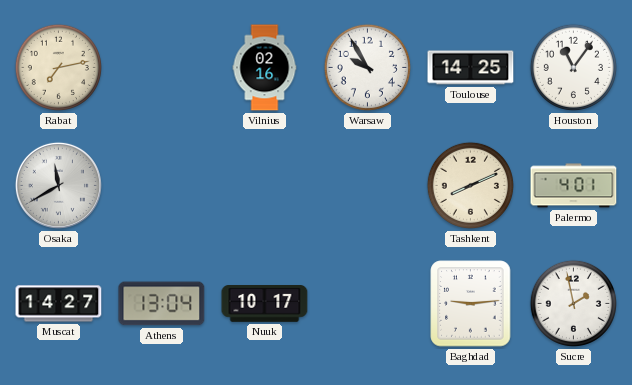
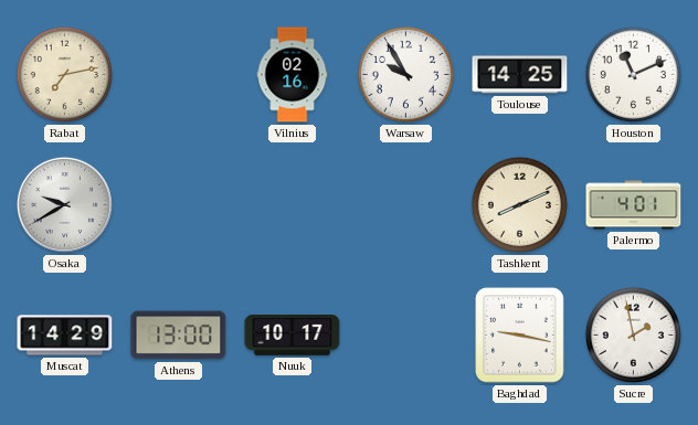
Houston: 11:06 -> 11:11
Osaka: 11:40 -> 9:40
Muscat: 14:27 -> 14:29
Athens: 13:04 -> 13:00
Baghdad: 9:14 -> 9:17
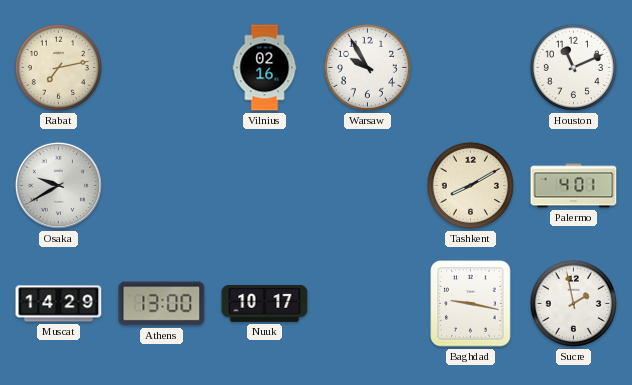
Toulouse: 14:25 -> none
Tashkent: 8:11 -> 8:10
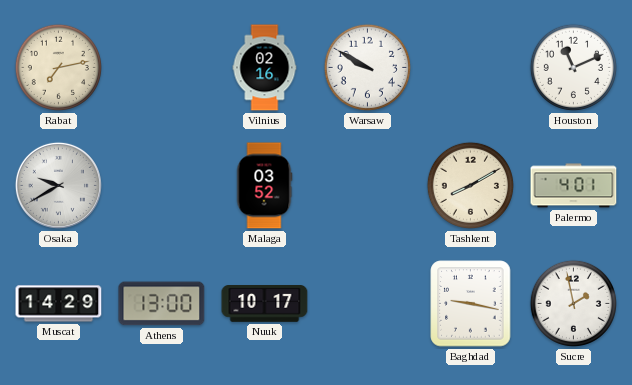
Warsaw: 9:55 -> 9:50
Malaga: none -> 03:52
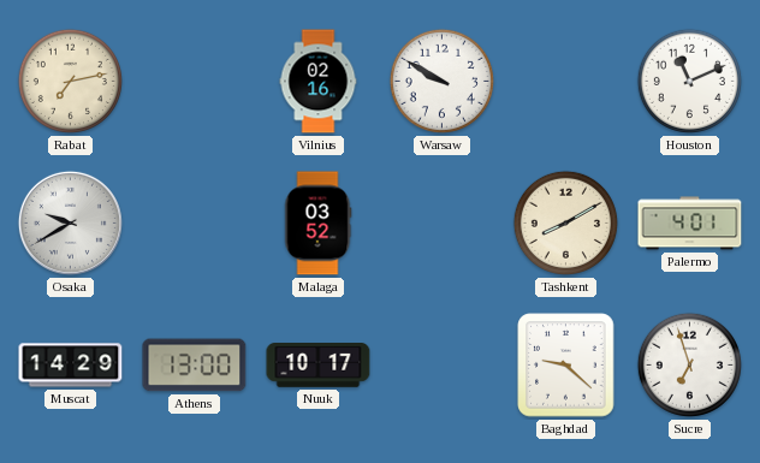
Baghdad: 9:17 -> 9:22
Sucre: 1:58 -> 6:57
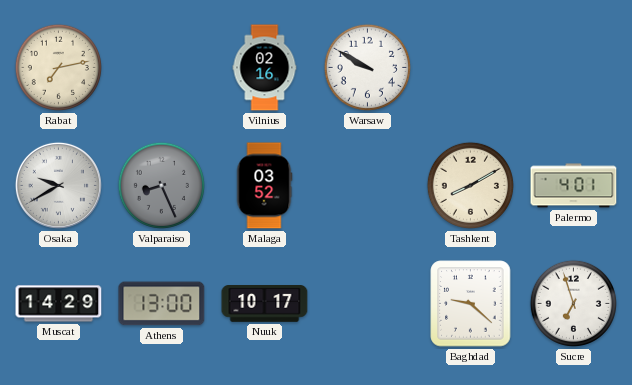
Houston: 11:11 -> none
Valparaiso: none -> 8:26
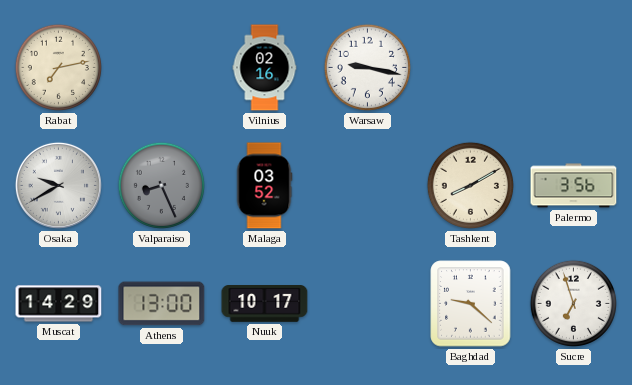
Warsaw: 9:50 -> 9:17
Palermo: 4:01 -> 3:56
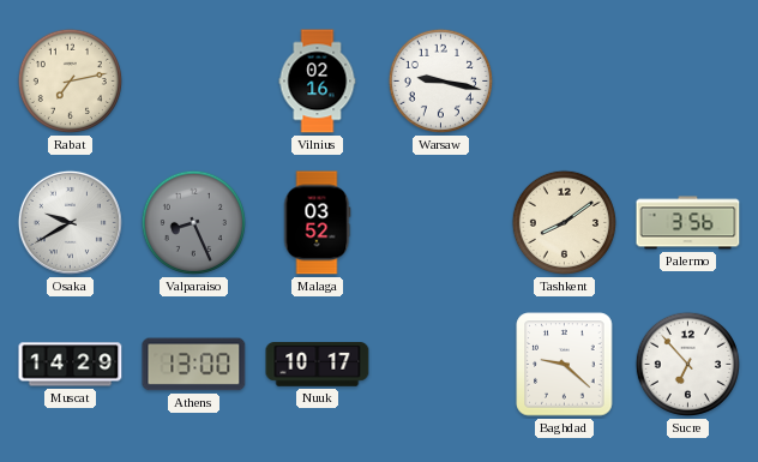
Tashkent: 8:10 -> 8:09
Sucre: 6:57 -> 6:53
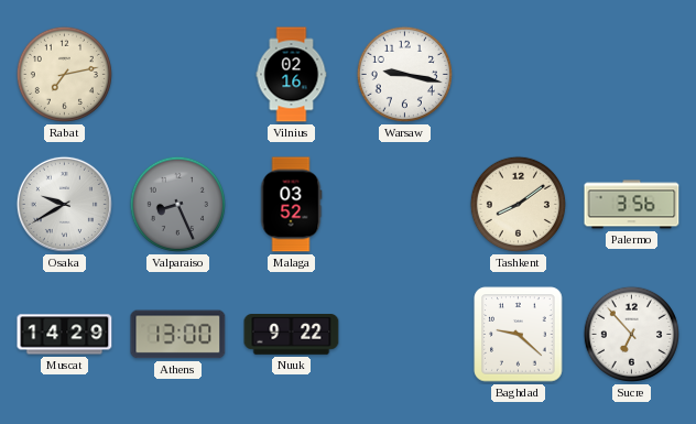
Nuuk: 10:17 -> 9:22
